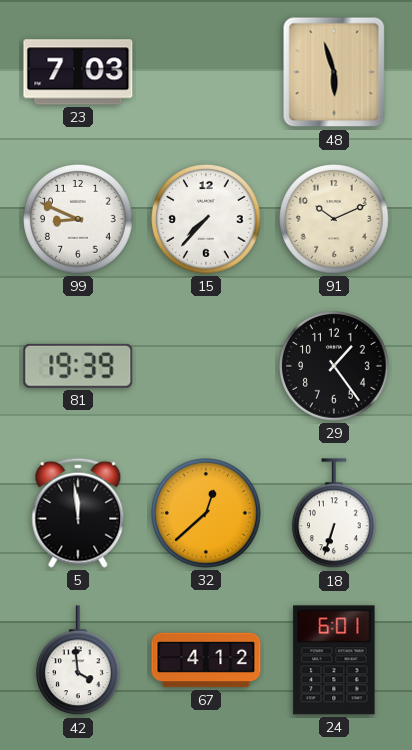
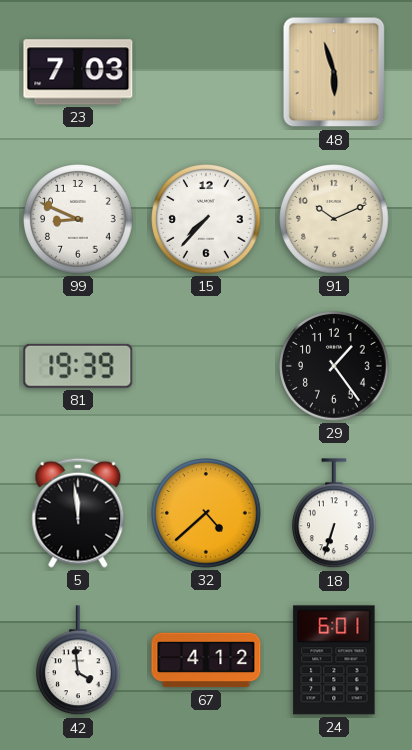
32: 12:38 -> 4:38
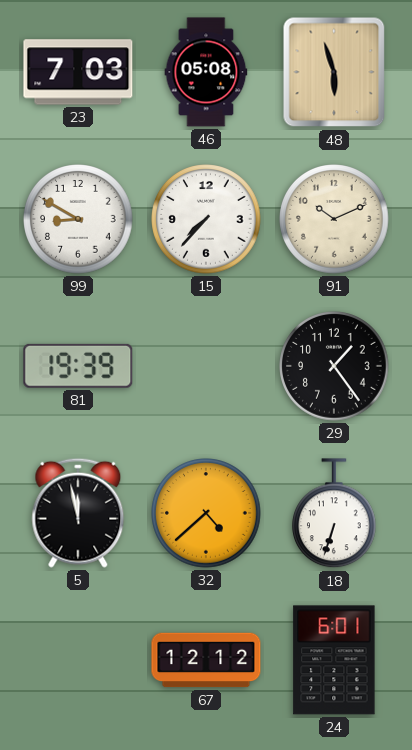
46: none -> 05:08
99: 8:49 -> 8:50
5: 11:59 -> 11:58
42: 3:59 -> none
67: 4:12 -> 12:12
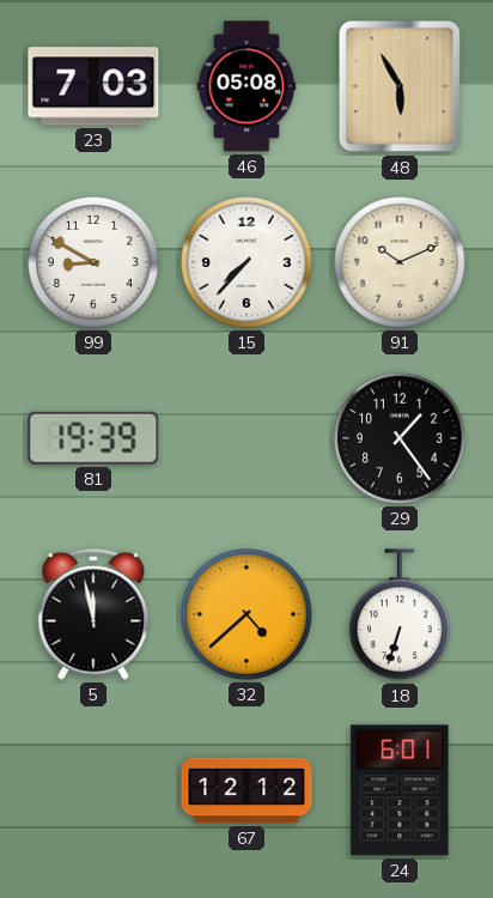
48: 5:57 -> 5:55
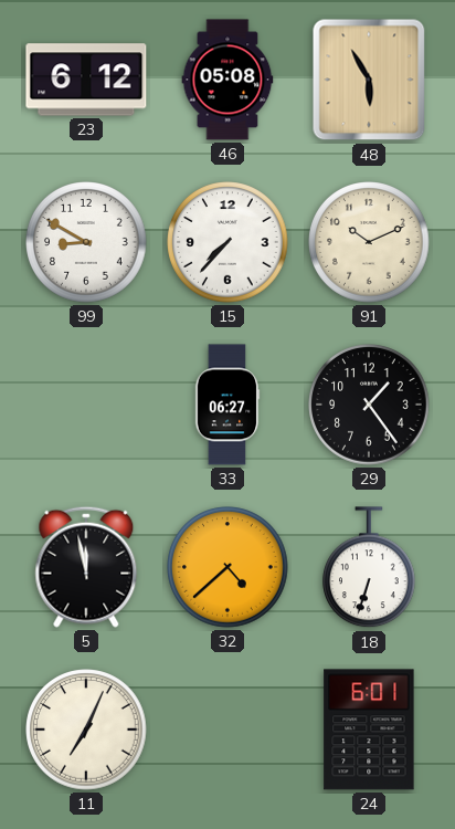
23: 7:03 -> 6:12
81: 19:39 -> none
33: none -> 06:27
11: none -> 7:04
67: 12:12 -> none
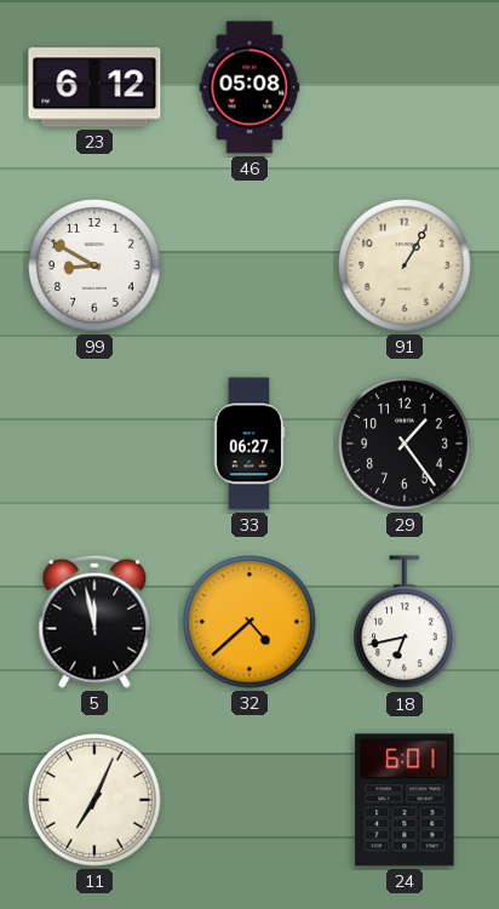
48: 5:55 -> none
15: 7:37 -> none
91: 10:11 -> 1:05
18: 6:33 -> 6:43
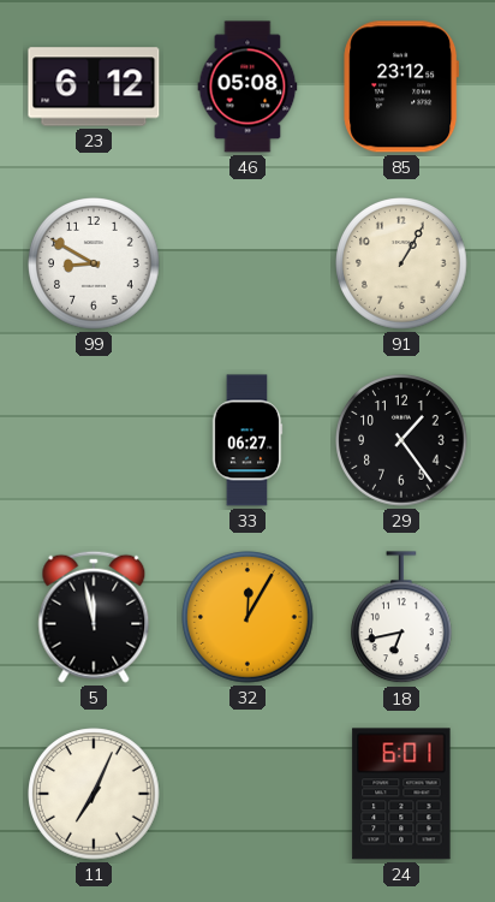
85: none -> 23:12
32: 4:38 -> 12:05
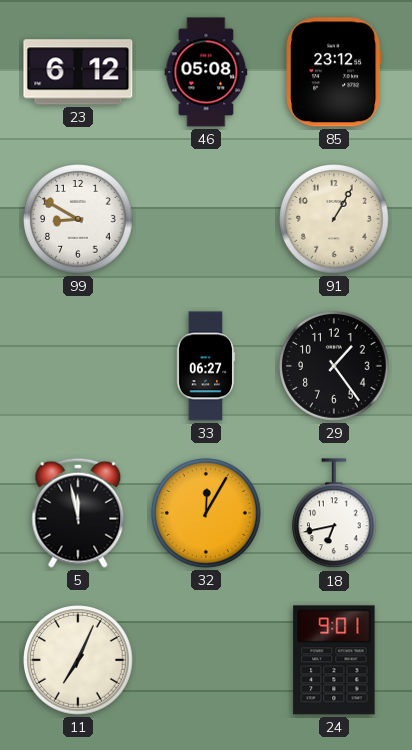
24: 6:01 -> 9:01
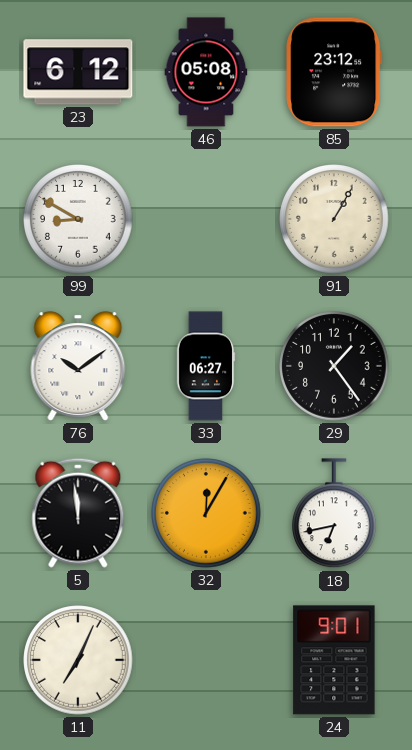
76: none -> 10:09
5: 11:58 -> 11:59
